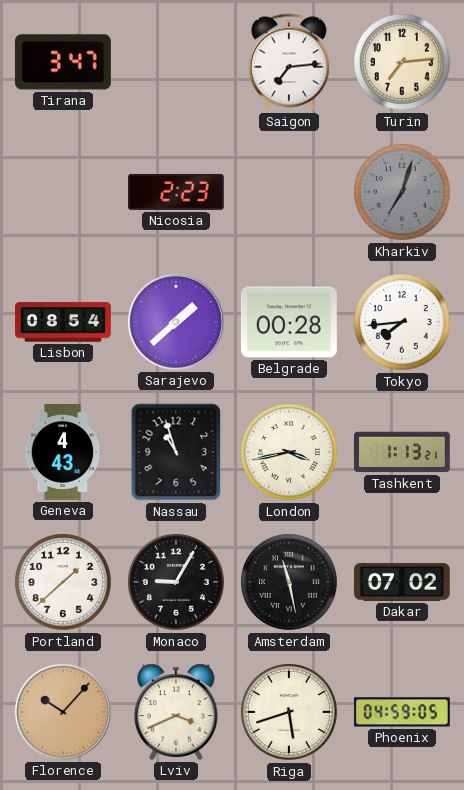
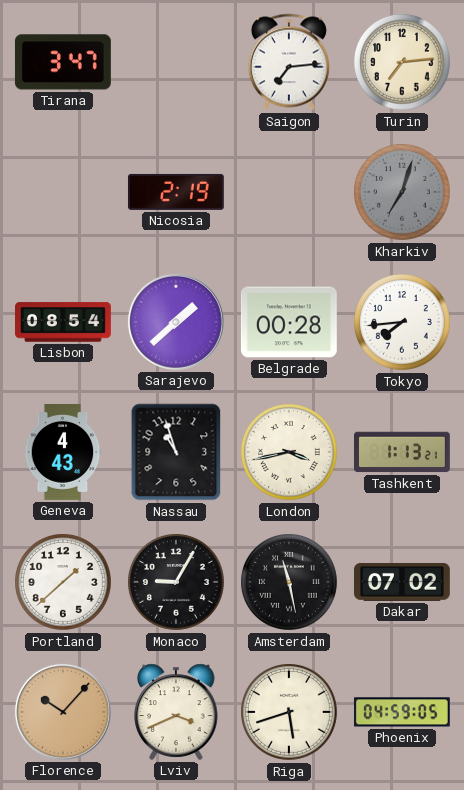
Nicosia: 2:23 -> 2:19
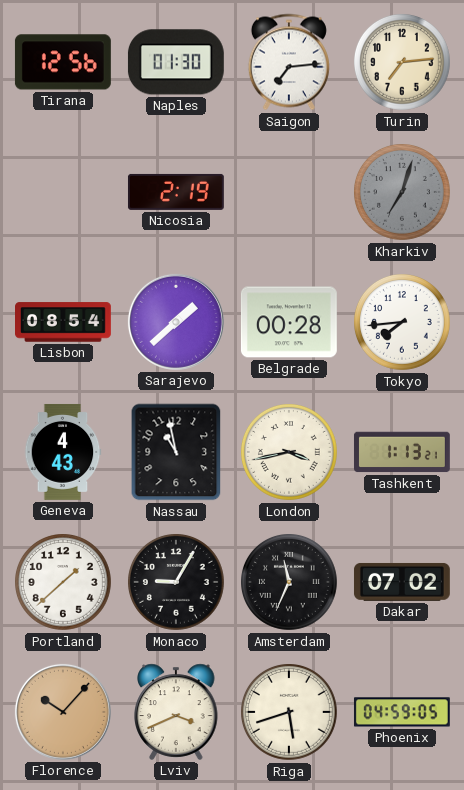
Tirana: 3:47 -> 12:56
Naples: none -> 01:30
Nassau: 10:57 -> 10:58
Amsterdam: 11:28 -> 11:34
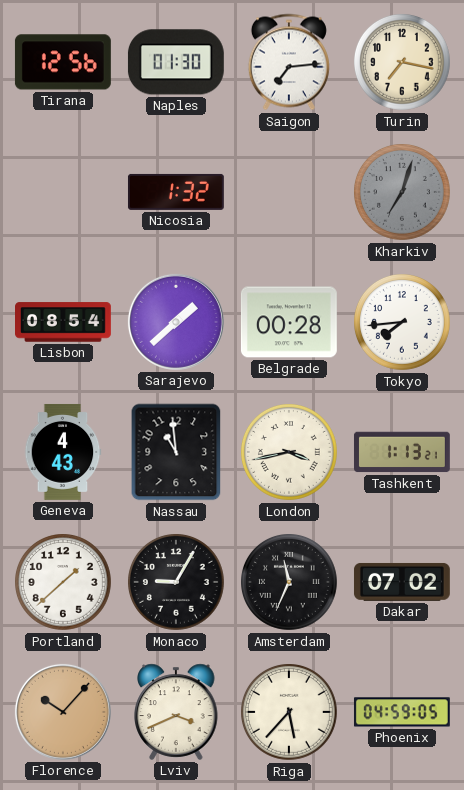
Turin: 7:14 -> 7:17
Nicosia: 2:19 -> 1:32
Nassau: 10:58 -> 10:59
Riga: 5:42 -> 5:37
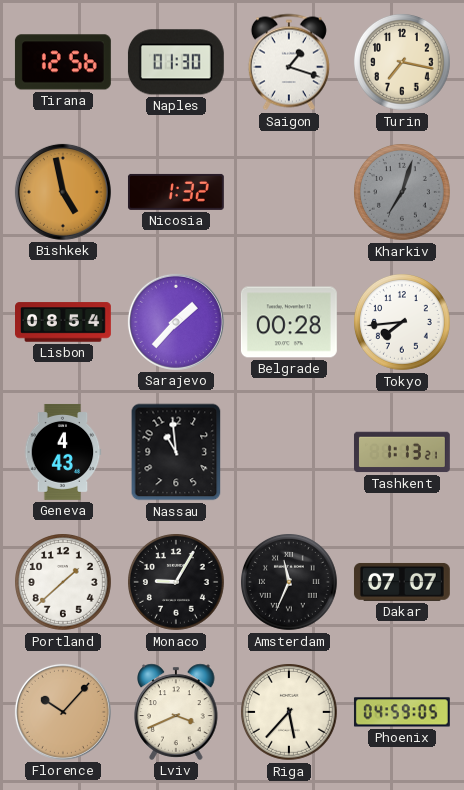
Saigon: 7:14 -> 1:18
Bishkek: none -> 4:58
Sarajevo: 1:38 -> 1:37
London: 3:43 -> none
Dakar: 07:02 -> 07:07
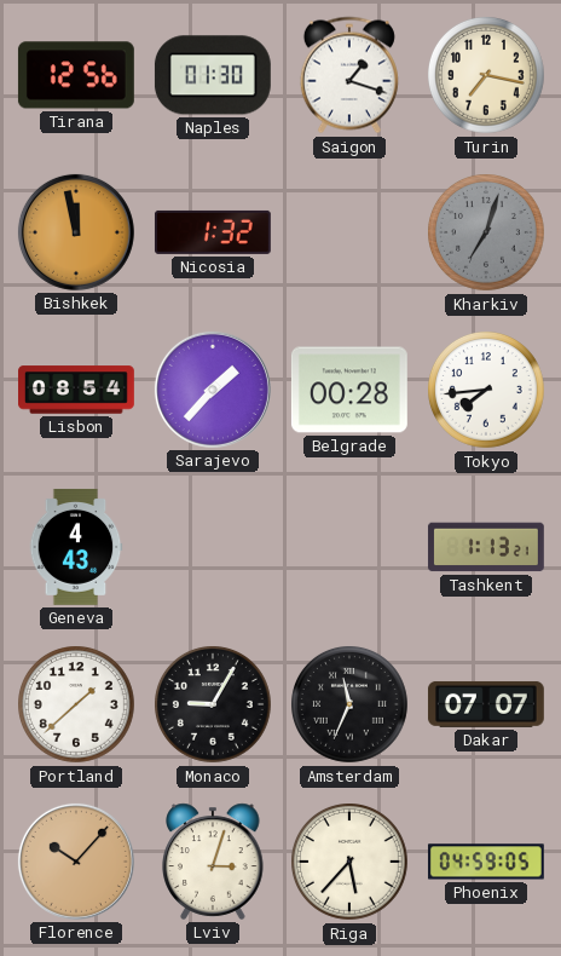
Bishkek: 4:58 -> 11:58
Nassau: 10:59 -> none
Lviv: 3:41 -> 3:03
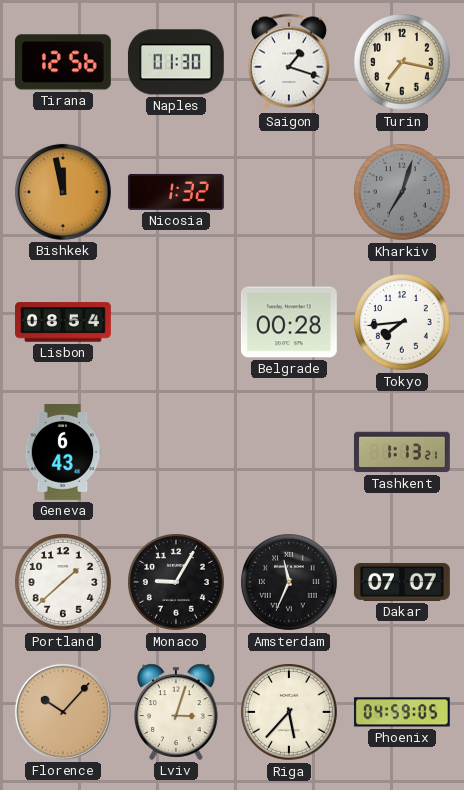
Sarajevo: 1:37 -> none
Geneva: 4:43 -> 6:43
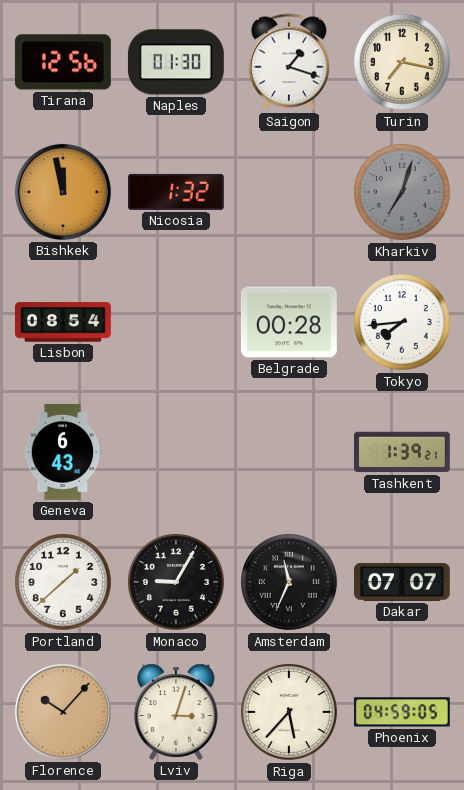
Tashkent: 1:13 -> 1:39
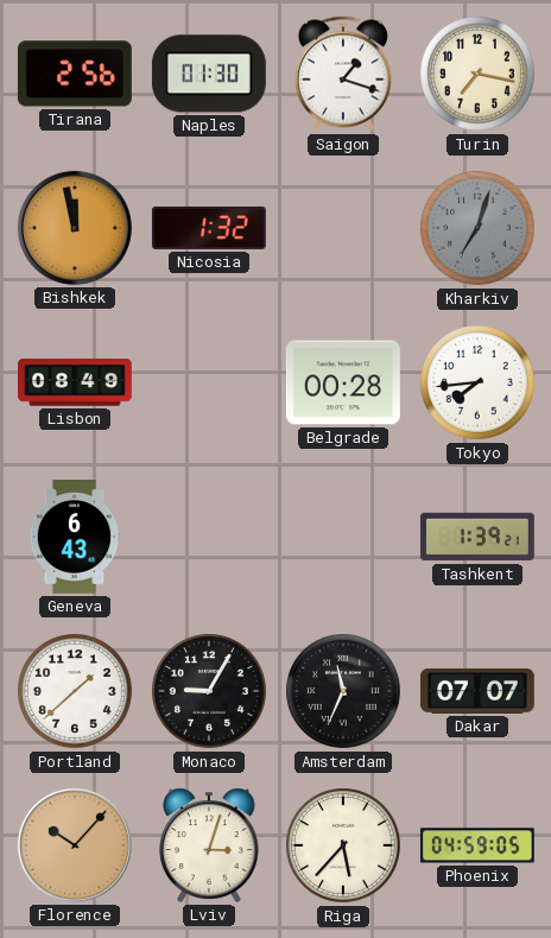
Tirana: 12:56 -> 2:56
Lisbon: 08:54 -> 08:49
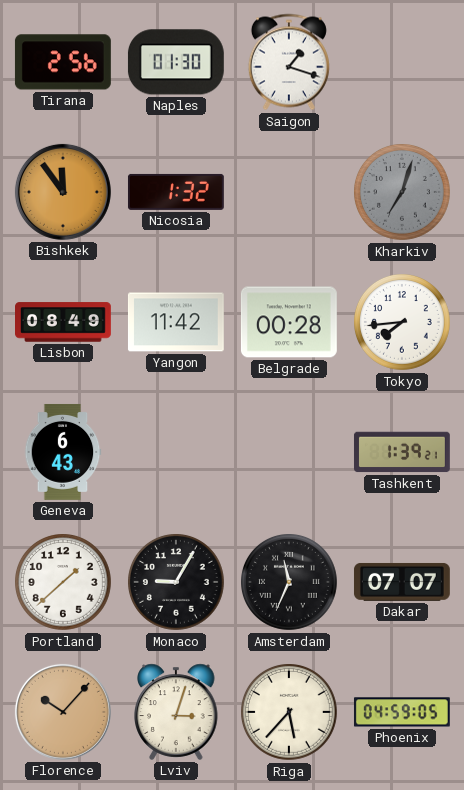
Turin: 7:17 -> none
Bishkek: 11:58 -> 11:54
Yangon: none -> 11:42
